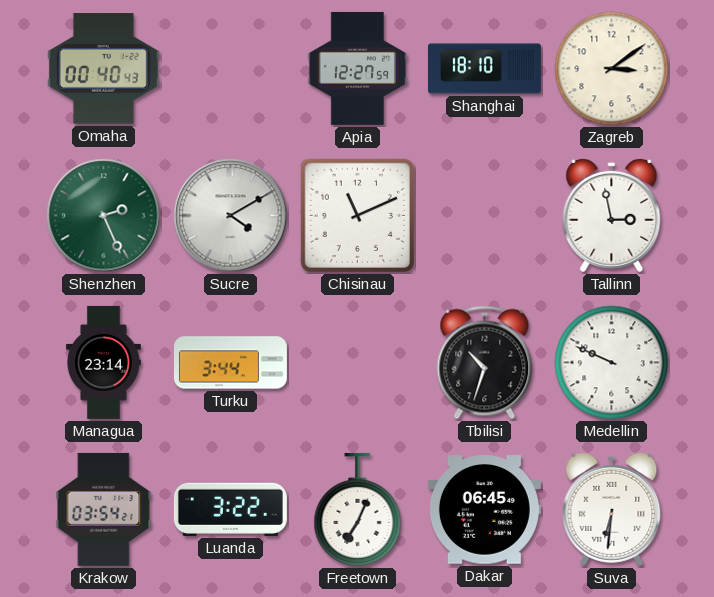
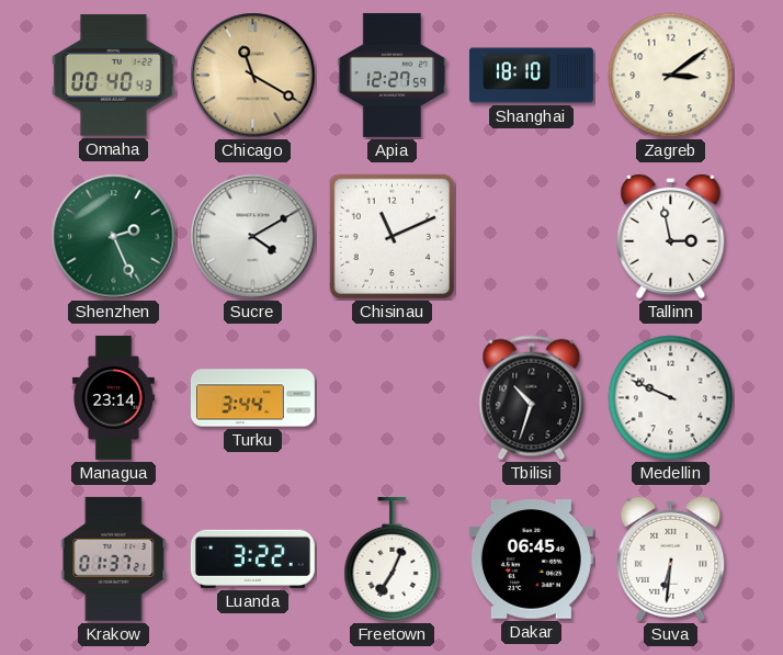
Chicago: none -> 11:20
Krakow: 03:54 -> 01:37
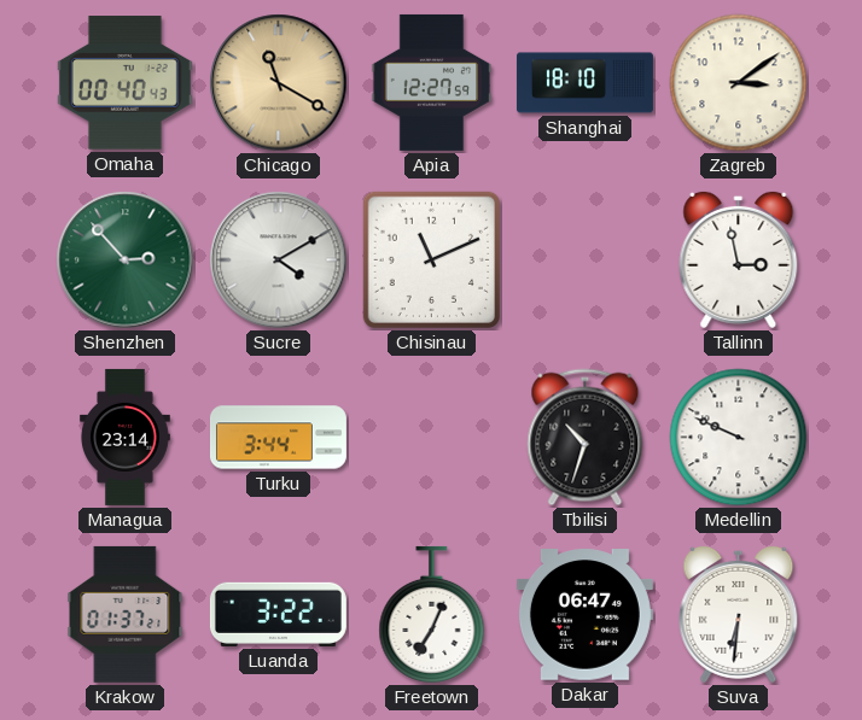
Shenzhen: 2:26 -> 2:53
Dakar: 06:45 -> 06:47
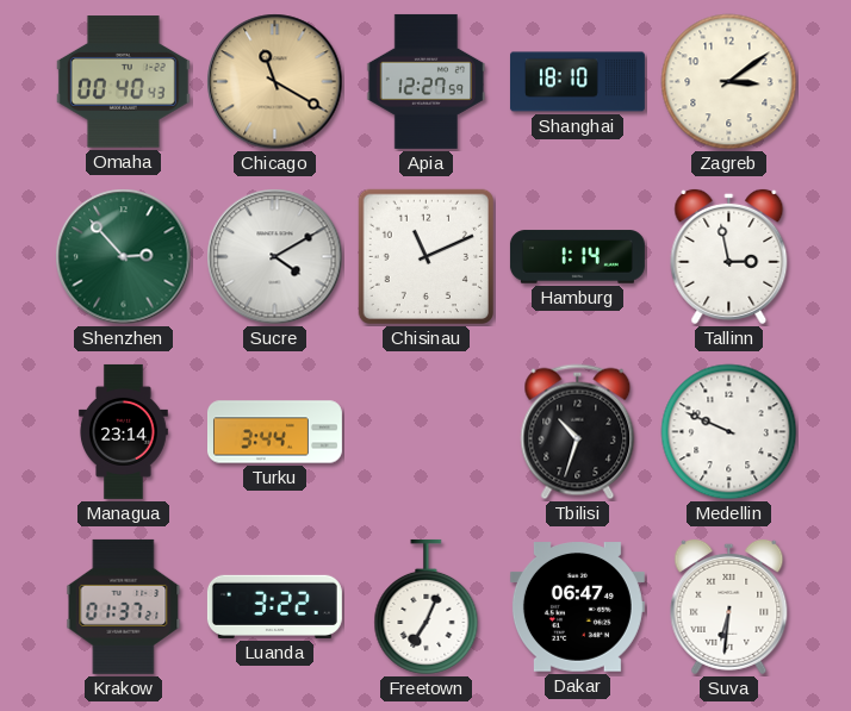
Hamburg: none -> 1:14
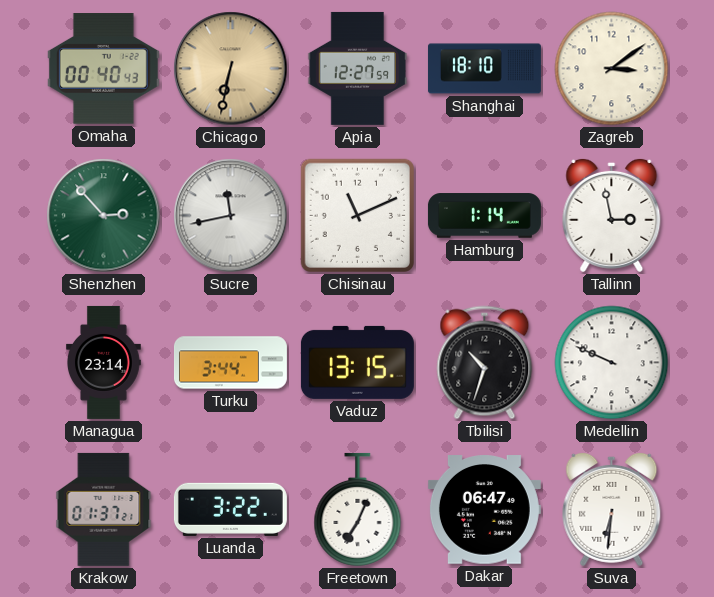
Chicago: 11:20 -> 6:32
Sucre: 4:10 -> 11:43
Vaduz: none -> 13:15
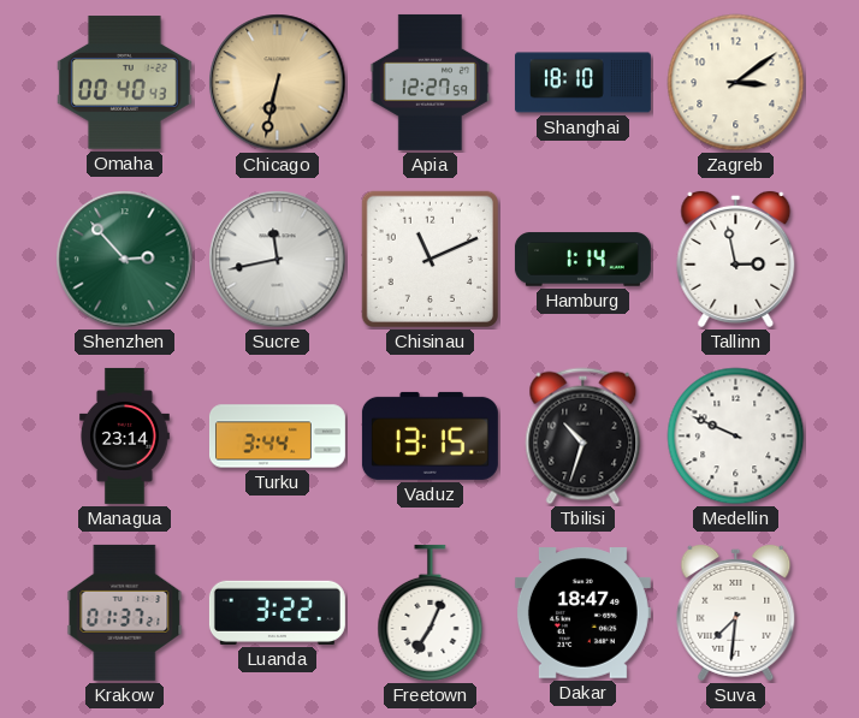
Dakar: 06:47 -> 18:47
Suva: 6:31 -> 7:31
